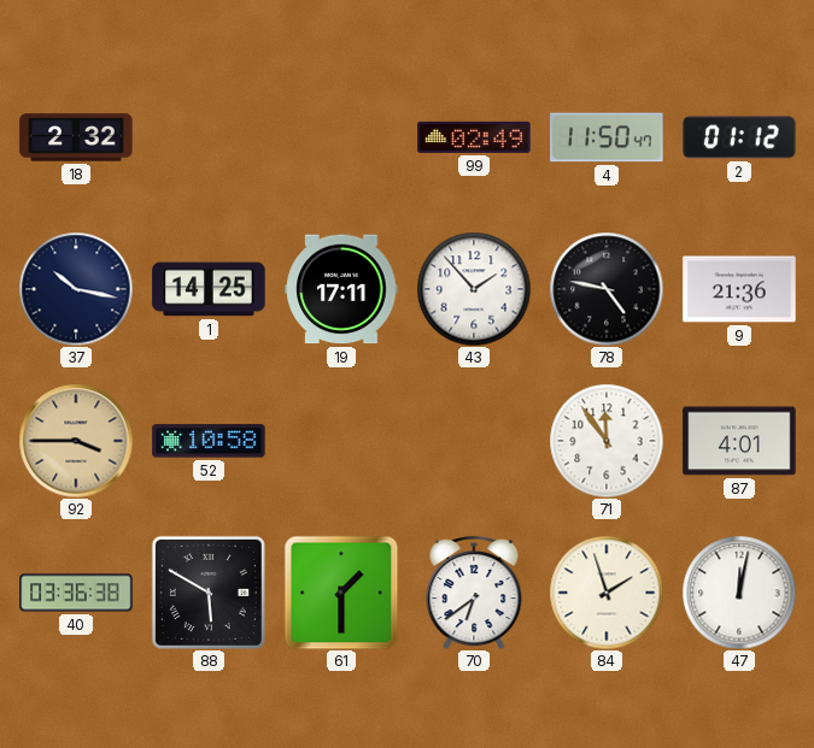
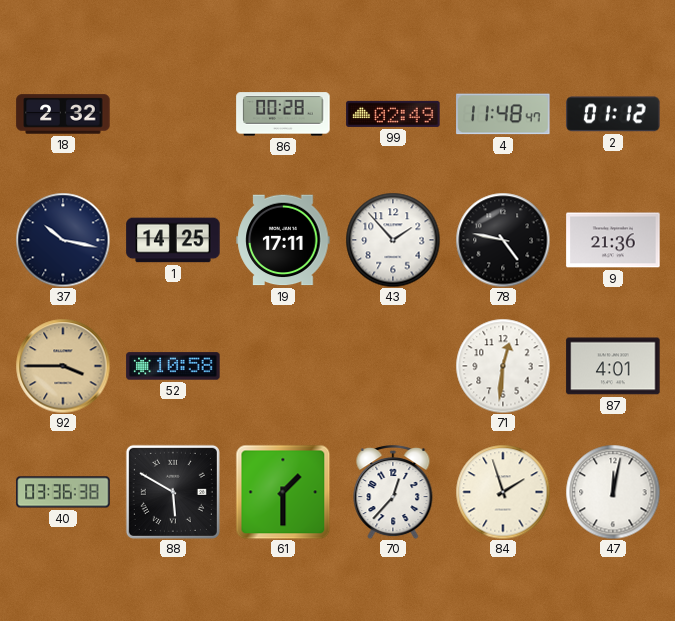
86: none -> 00:28
4: 11:50 -> 11:48
71: 11:54 -> 12:31
70: 6:39 -> 12:37
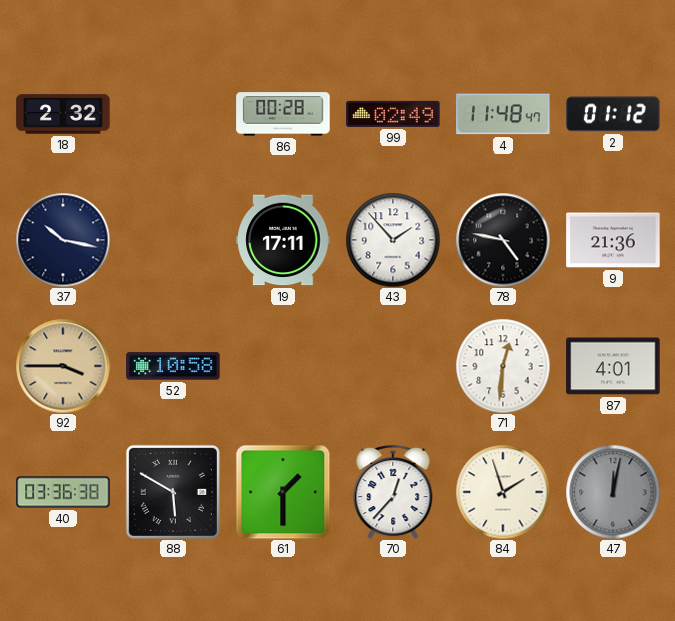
1: 14:25 -> none
47 dial: white -> grey
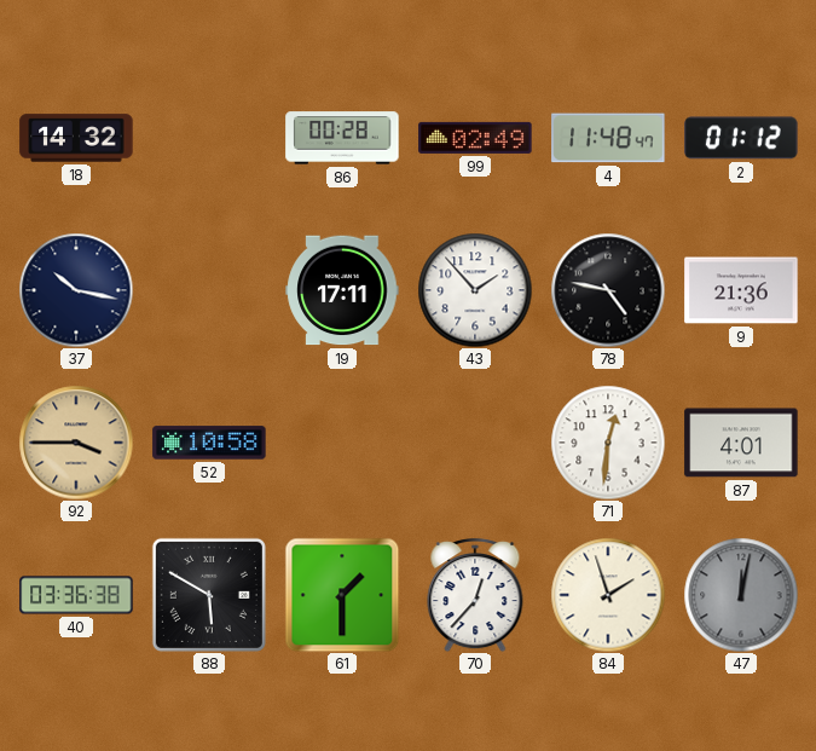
18: 2:32 -> 14:32
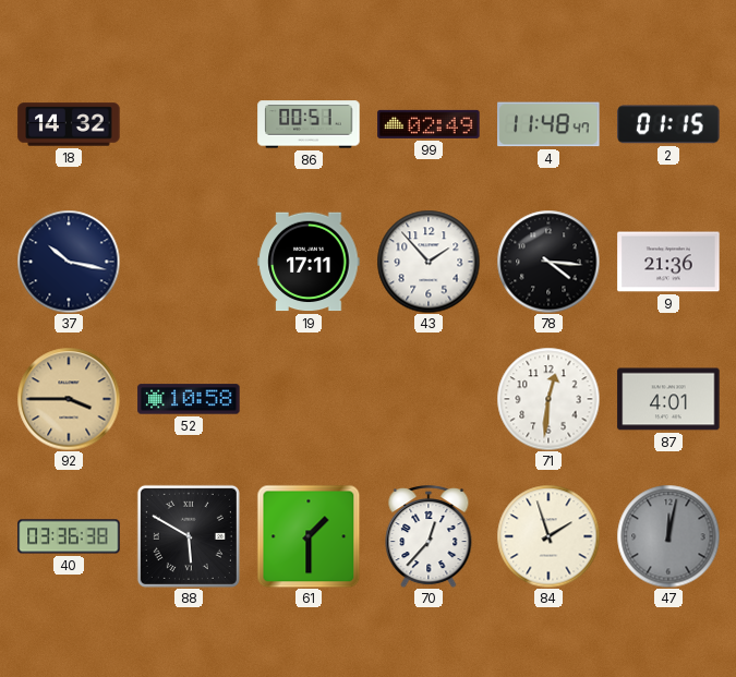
86: 00:28 -> 00:51
2: 01:12 -> 01:15
78: 4:47 -> 4:16
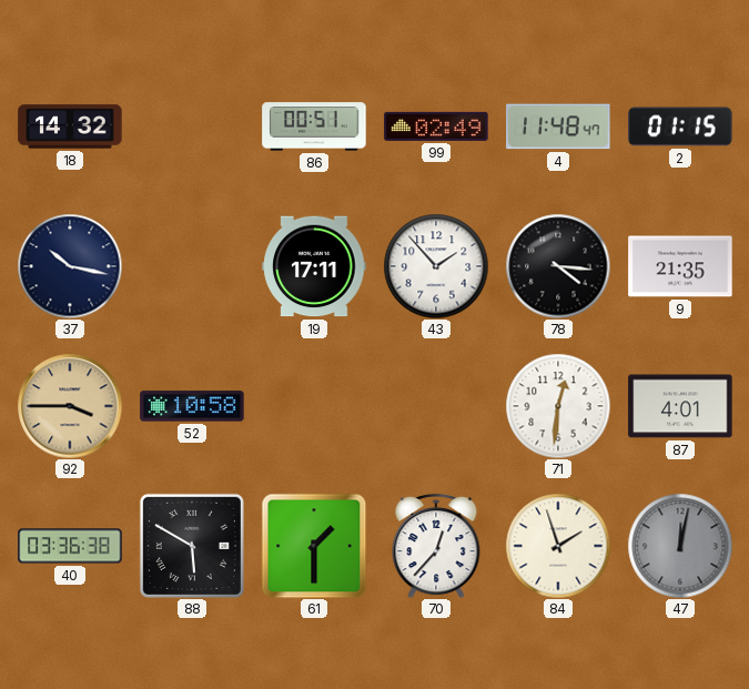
9: 21:36 -> 21:35
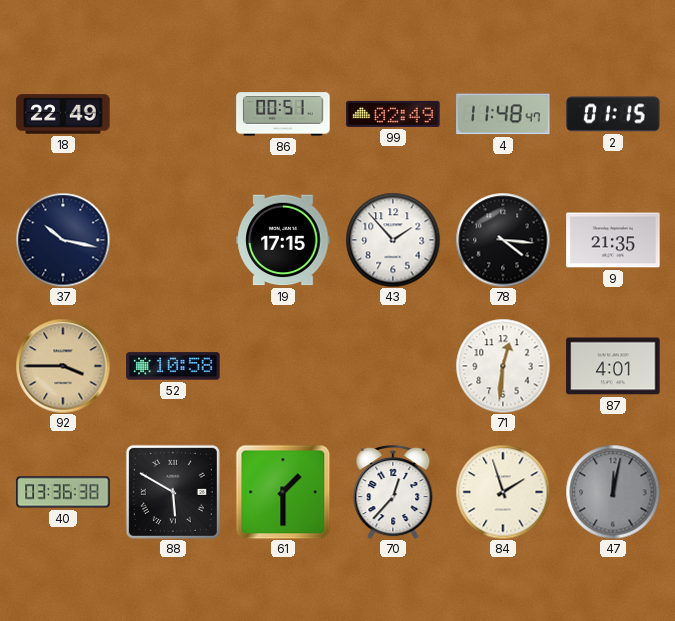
18: 14:32 -> 22:49
19: 17:11 -> 17:15
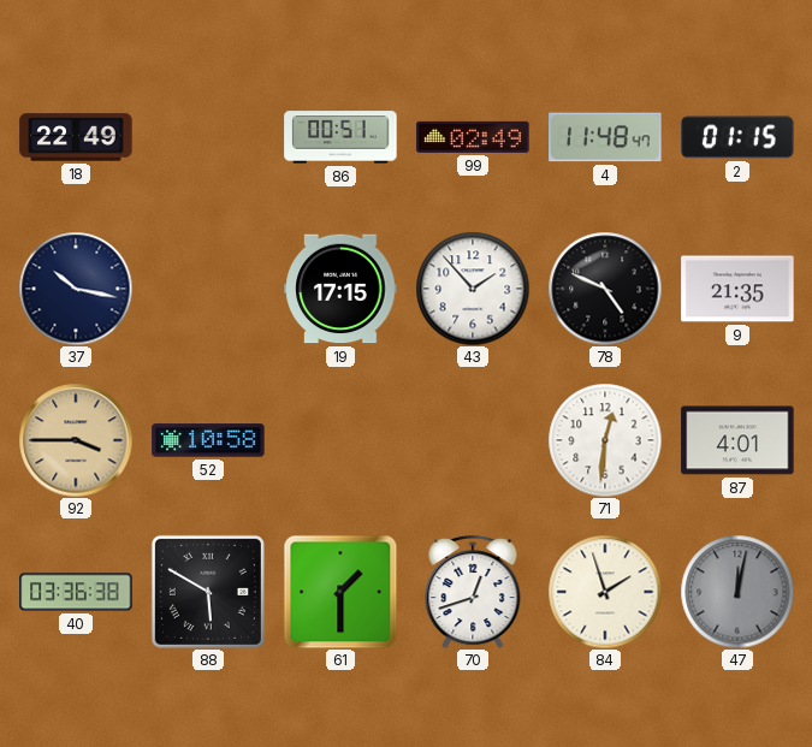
78: 4:16 -> 4:49
70: 12:37 -> 12:42
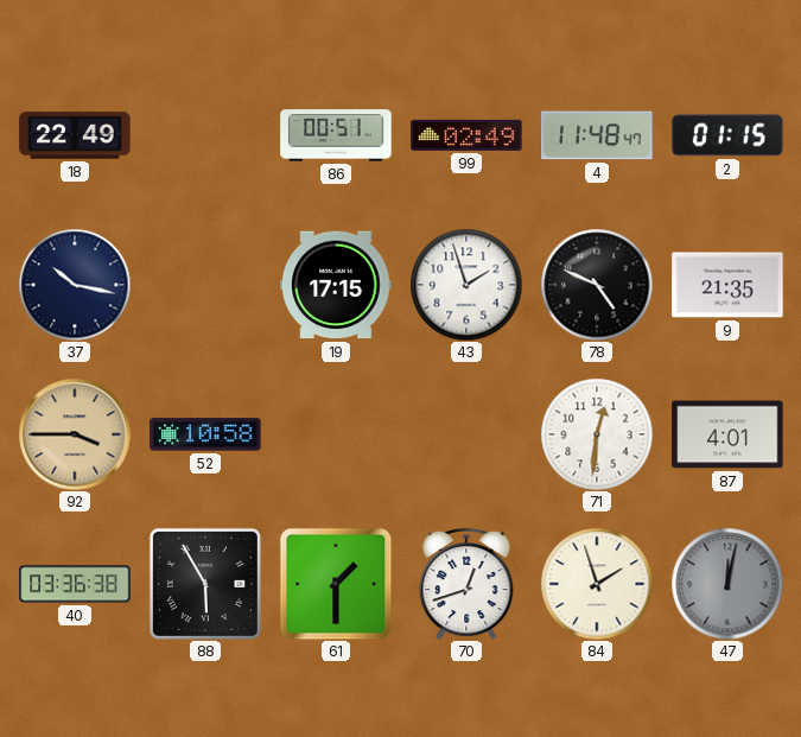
43: 1:53 -> 1:57
88: 5:50 -> 5:55
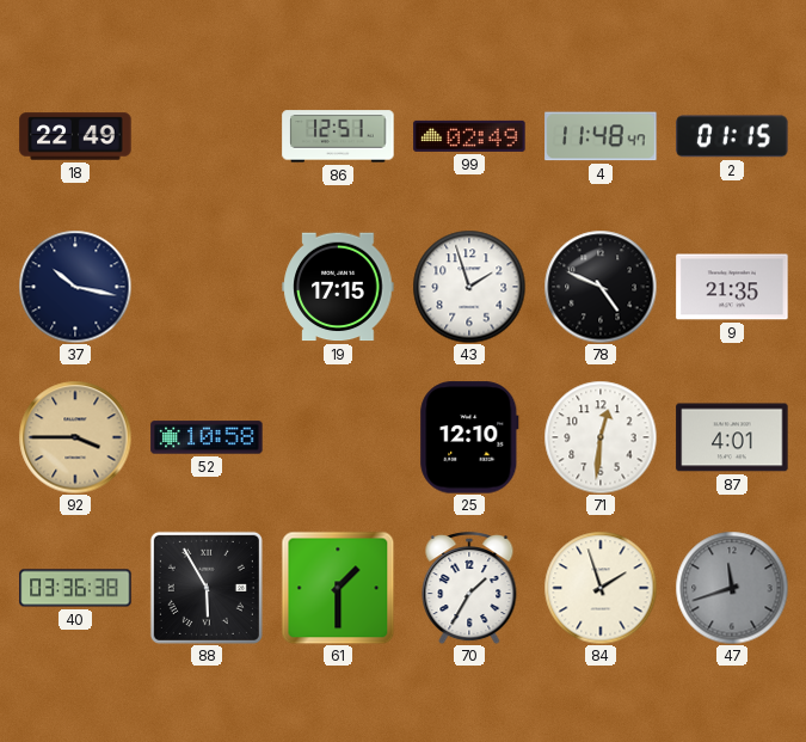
86: 00:51 -> 12:51
25: none -> 12:10
70: 12:42 -> 1:35
47: 12:02 -> 11:42
